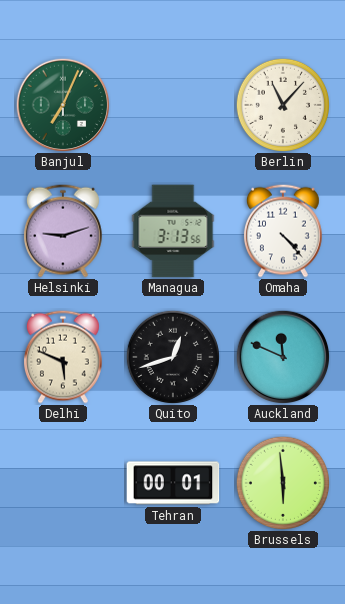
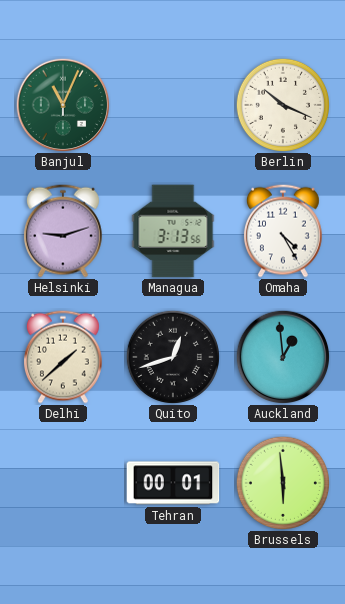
Banjul: 7:04 -> 11:04
Berlin: 11:07 -> 10:19
Omaha: 4:23 -> 4:25
Delhi: 5:49 -> 1:38
Auckland: 11:49 -> 12:59
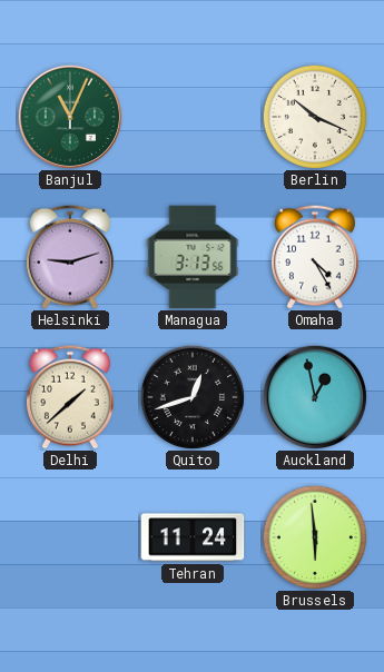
Auckland: 12:59 -> 12:58
Tehran: 00:01 -> 11:24
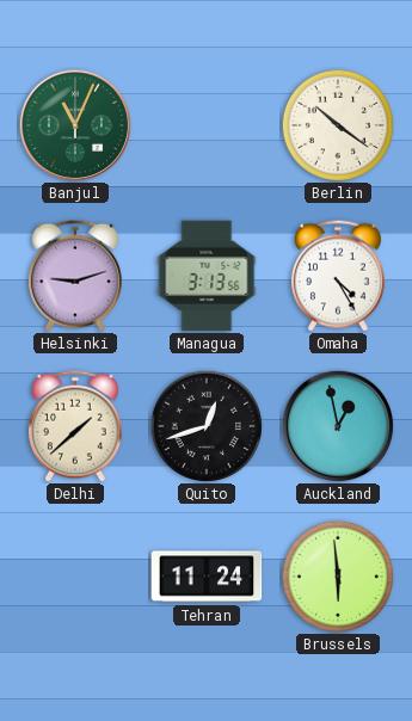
Berlin: 10:19 -> 10:21
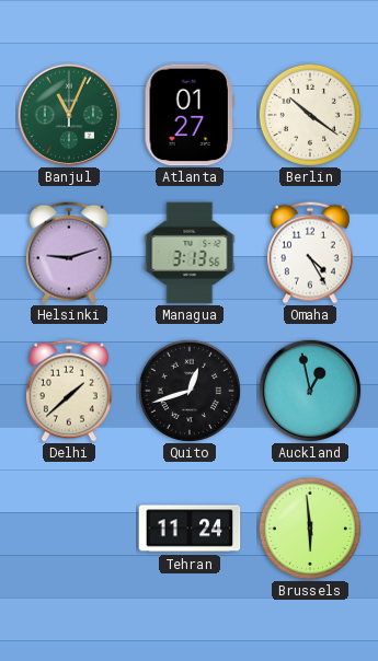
Atlanta: none -> 01:27
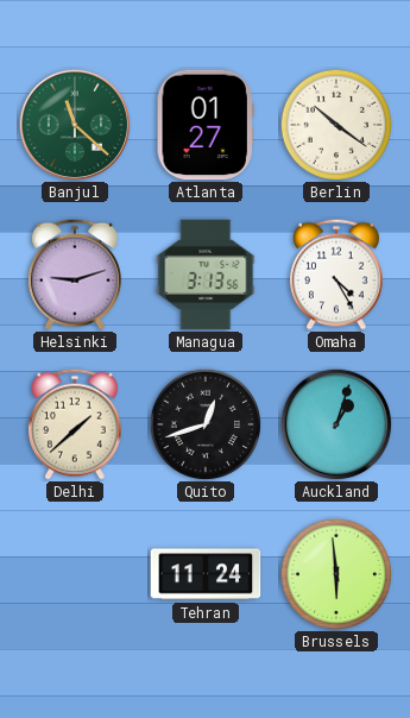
Banjul: 11:04 -> 11:22
Auckland: 12:58 -> 1:03
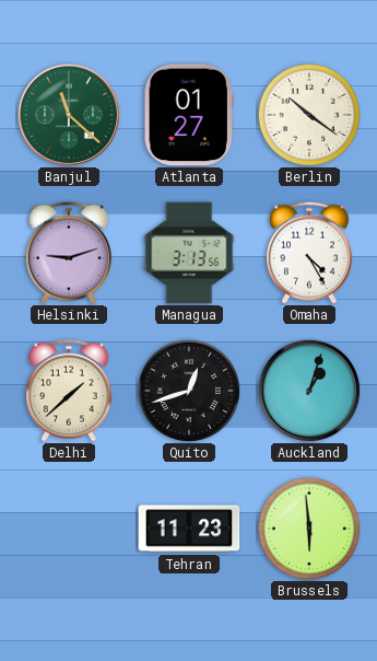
Tehran: 11:24 -> 11:23
